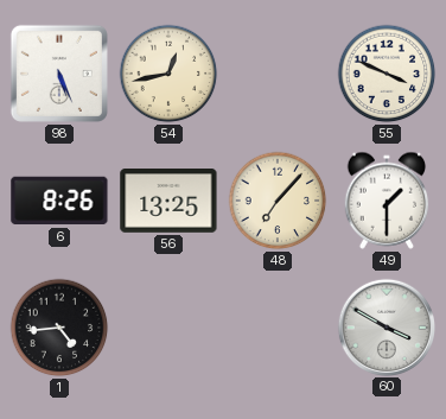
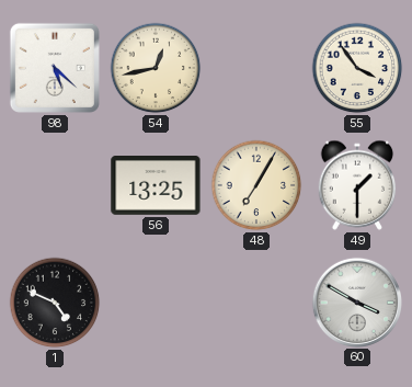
98: 5:26 -> 5:22
55: 3:49 -> 3:54
6: 8:26 -> none
48: 7:07 -> 7:05
1: 4:44 -> 4:49
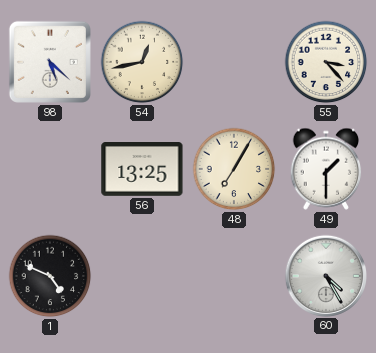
55: 3:54 -> 3:23
60: 3:50 -> 4:25
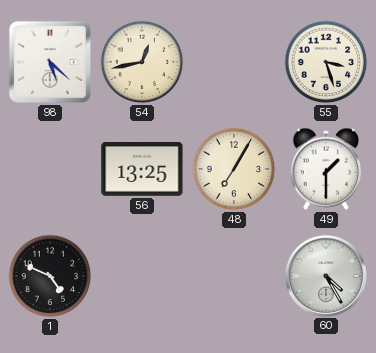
55: 3:23 -> 3:27
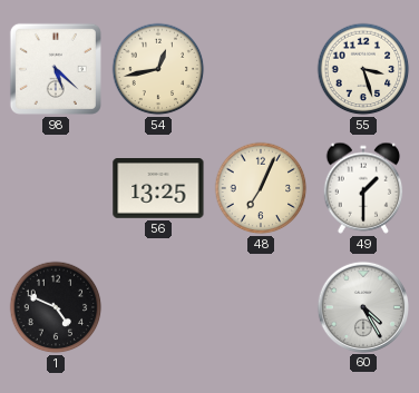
48: 7:05 -> 7:04
